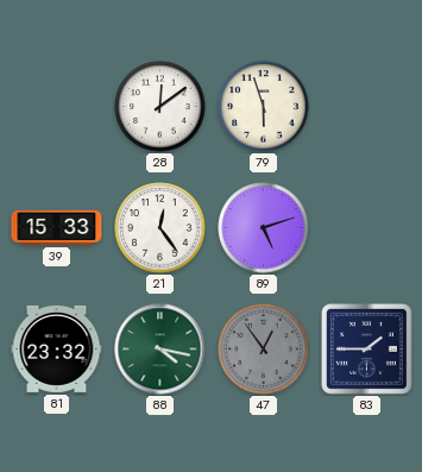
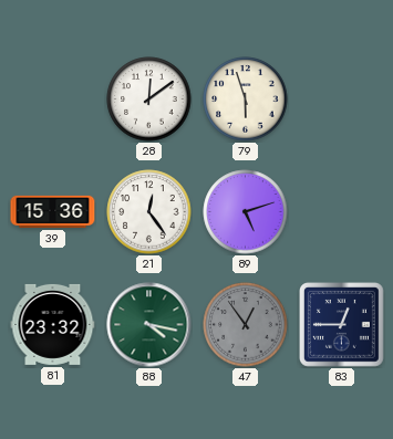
39: 15:33 -> 15:36
83: 1:45 -> 12:45
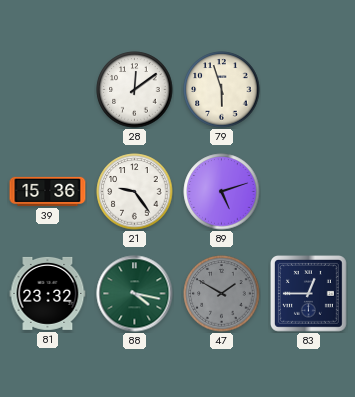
21: 12:24 -> 9:24
47: 12:54 -> 1:50
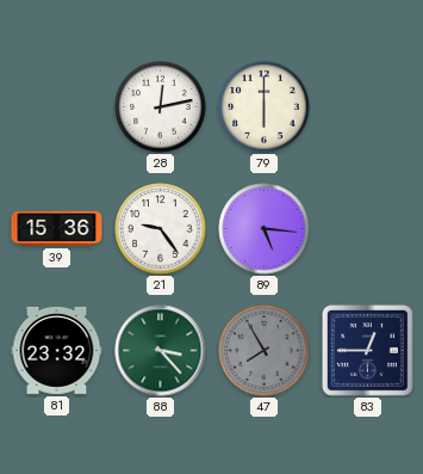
28: 12:09 -> 12:13
79: 5:57 -> 6:00
89: 5:12 -> 5:16
88: 4:17 -> 3:23
47: 1:50 -> 7:55
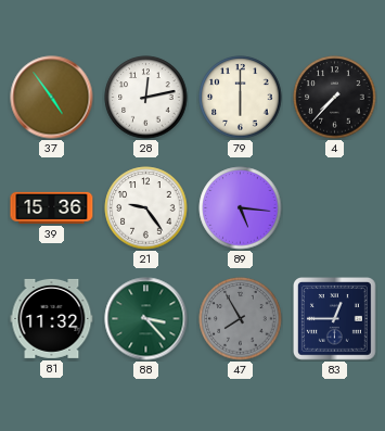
37: none -> 4:54
4: none -> 7:37
81: 23:32 -> 11:32
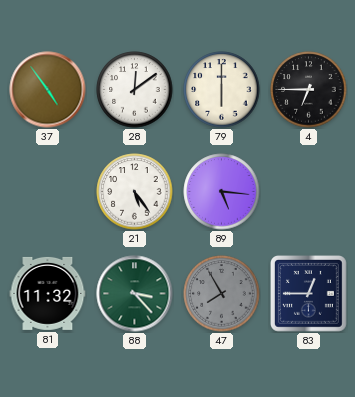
28: 12:13 -> 12:09
4: 7:37 -> 6:45
39: 15:36 -> none
21: 9:24 -> 5:24
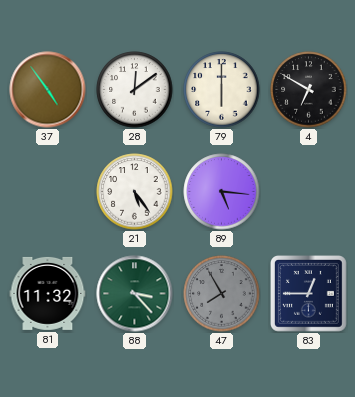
4: 6:45 -> 6:50
